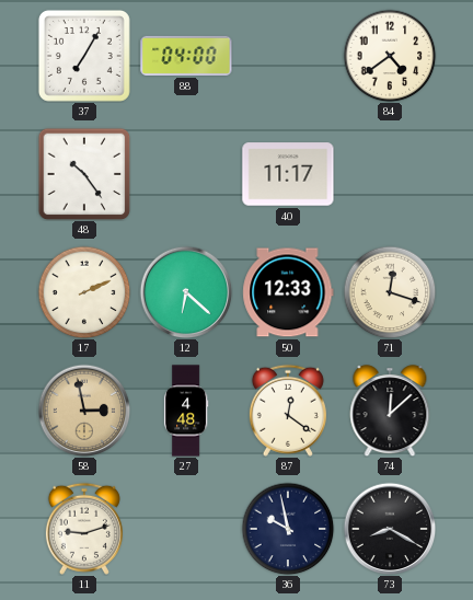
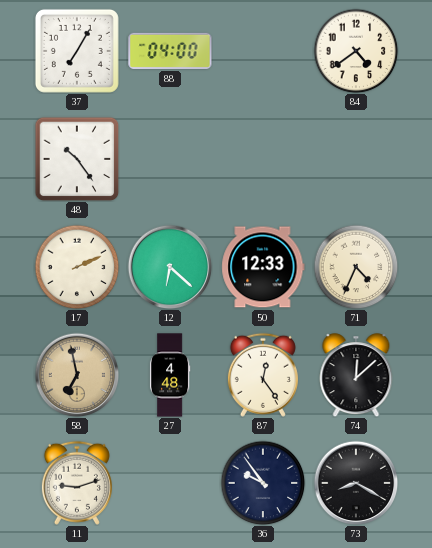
40: 11:17 -> none
71: 12:18 -> 4:34
58: 2:58 -> 6:58
87: 12:21 -> 12:24
36: 9:58 -> 9:54
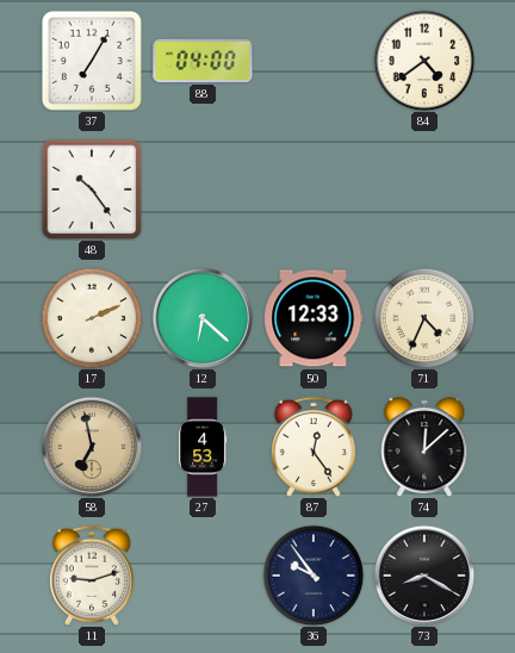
27: 4:48 -> 4:53
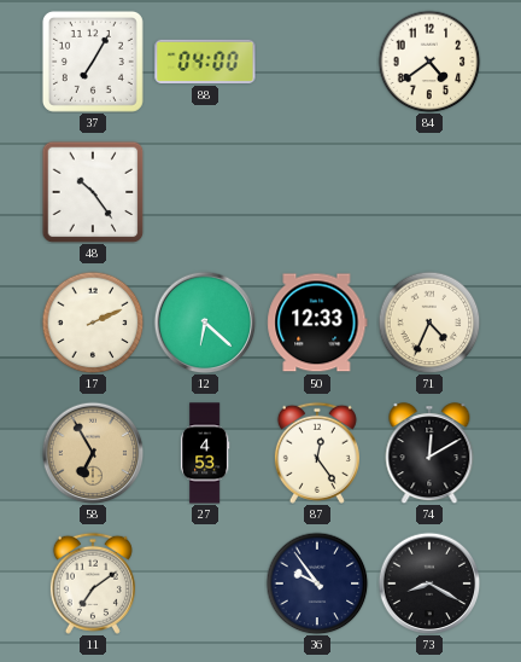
58: 6:58 -> 6:55
74: 12:08 -> 12:10
11: 9:12 -> 7:09
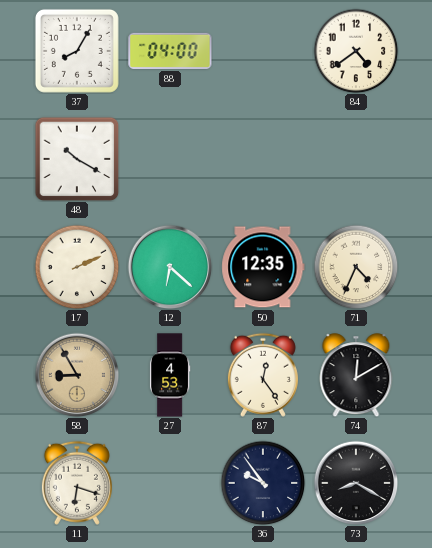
37: 7:05 -> 8:05
48: 10:24 -> 10:20
50: 12:33 -> 12:35
58: 6:55 -> 8:55
11: 7:09 -> 6:18
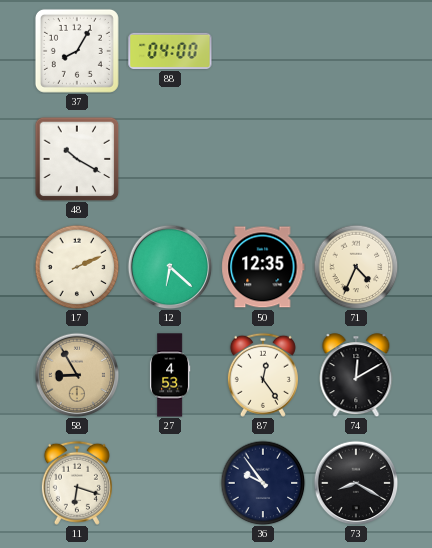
84: 4:39 -> none
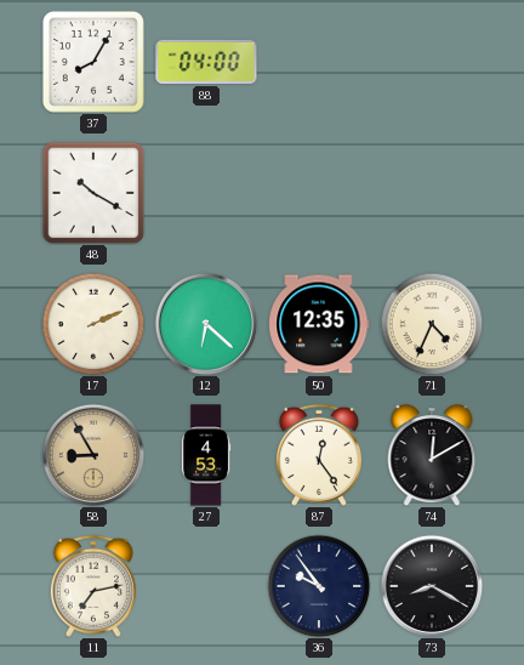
11: 6:18 -> 7:13
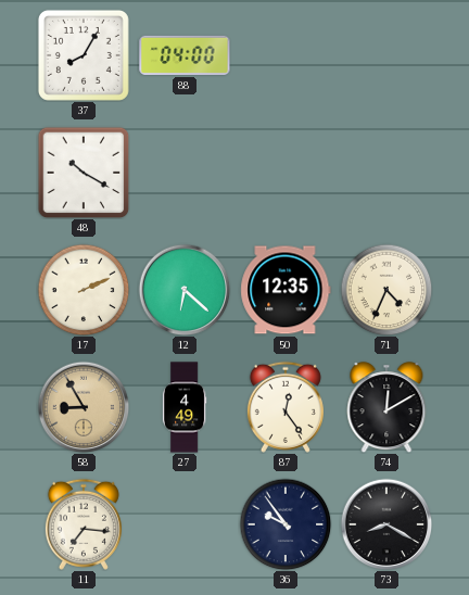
27: 4:53 -> 4:49
11: 7:13 -> 7:16
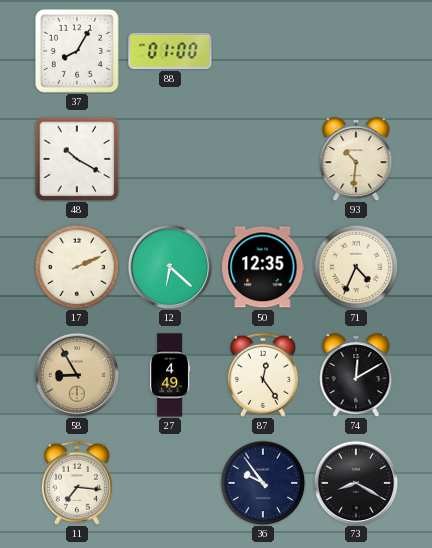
88: 04:00 -> 01:00
93: none -> 10:31
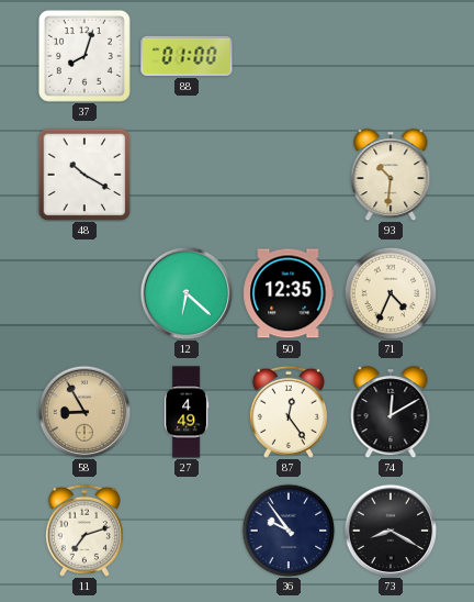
37: 8:05 -> 8:03
17: 2:11 -> none
11: 7:16 -> 7:12
